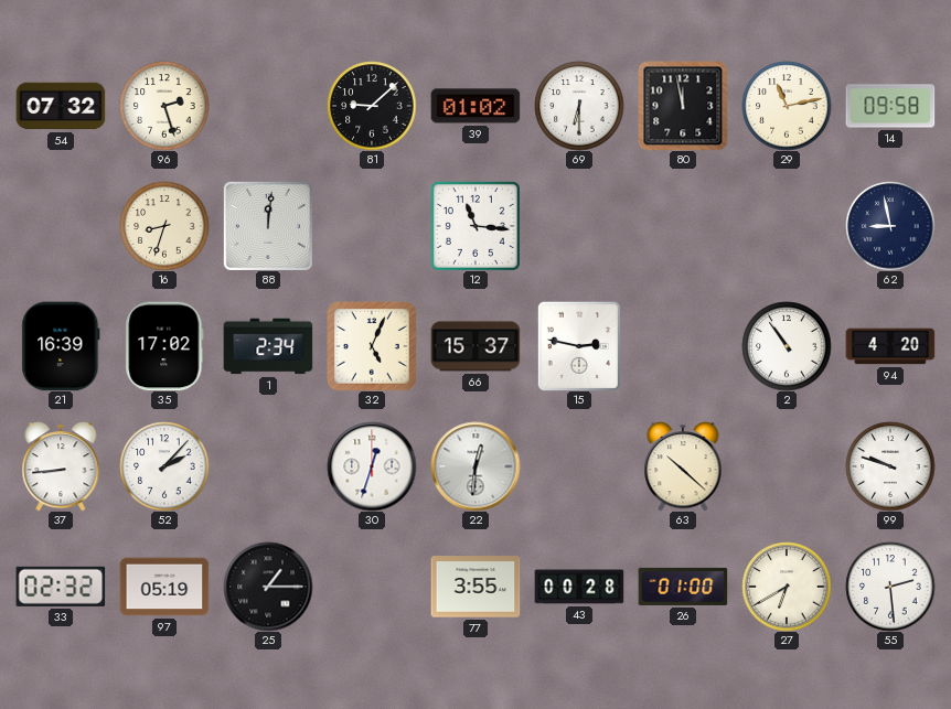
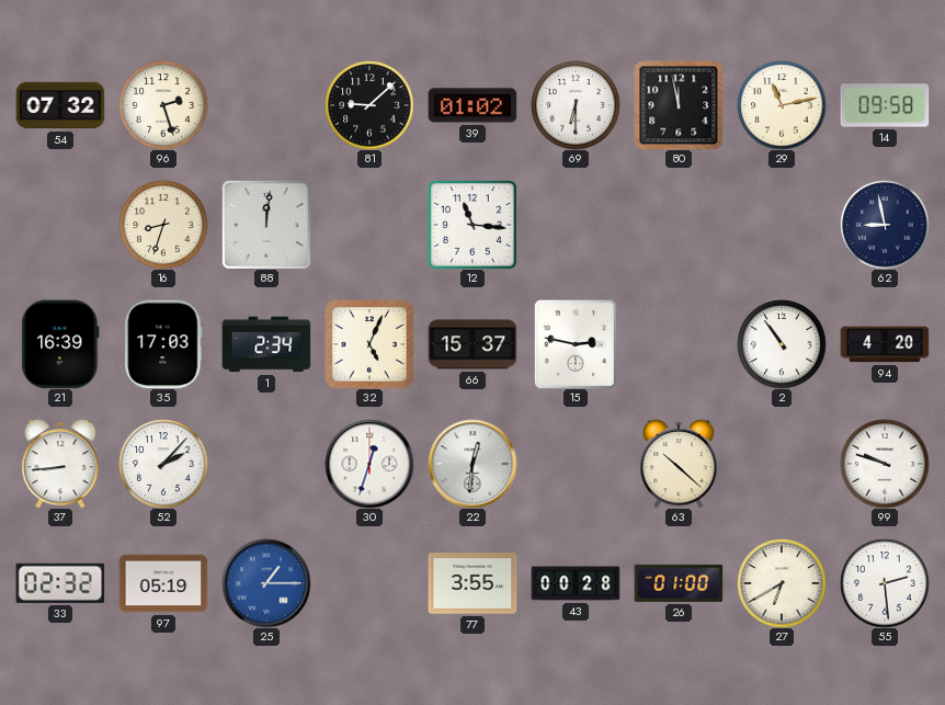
35: 17:02 -> 17:03
25 dial: black -> blue
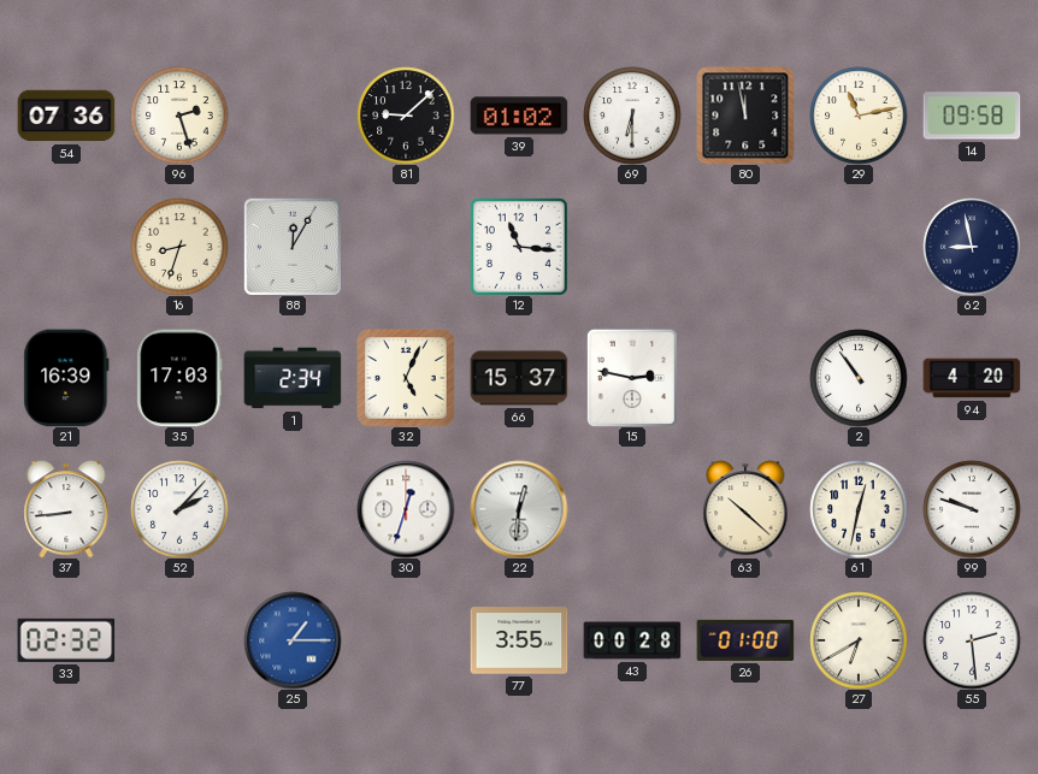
54: 07:32 -> 07:36
88: 12:01 -> 12:05
61: none -> 12:32
97: 05:19 -> none
